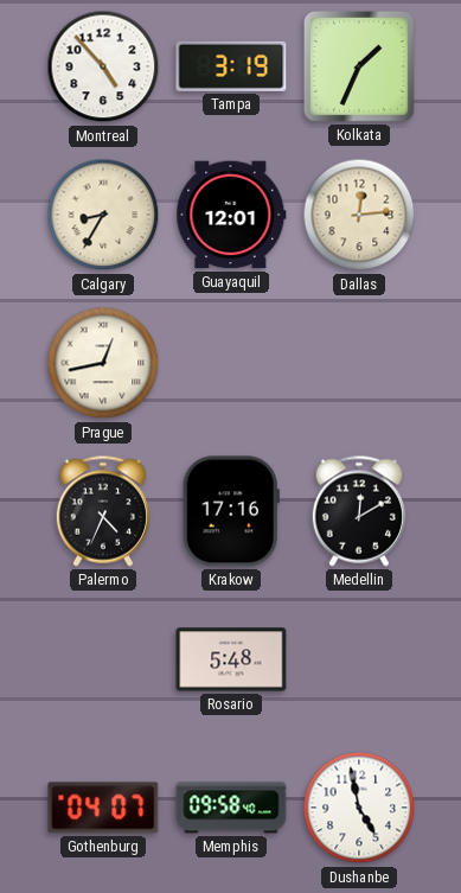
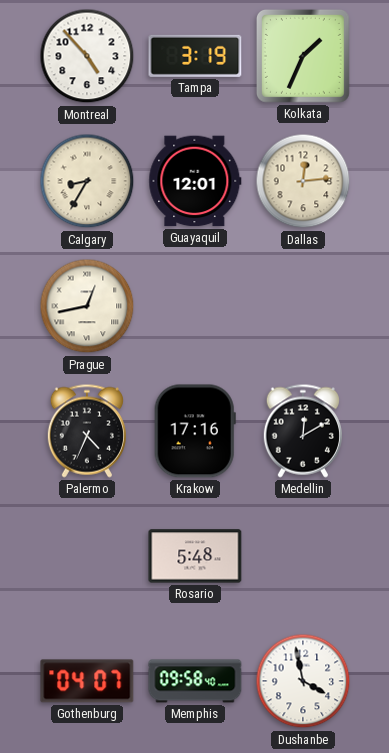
Dushanbe: 4:58 -> 3:58
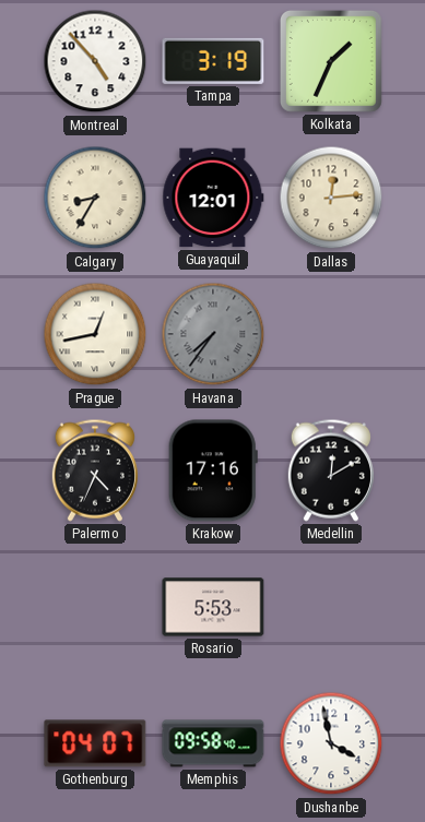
Havana: none -> 7:36
Rosario: 5:48 -> 5:53
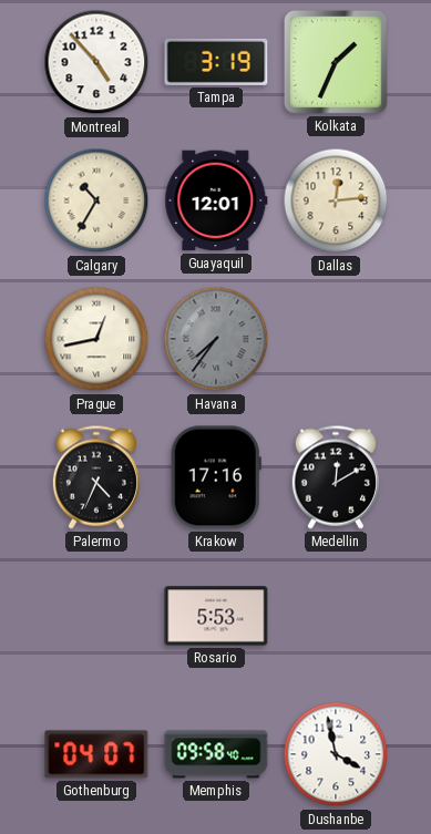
Calgary: 8:35 -> 10:35
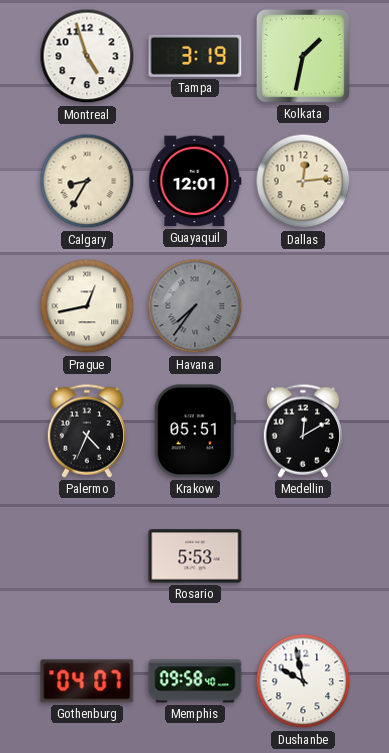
Montreal: 4:53 -> 4:57
Kolkata: 1:34 -> 1:32
Calgary: 10:35 -> 8:35
Krakow: 17:16 -> 05:51
Dushanbe: 3:58 -> 9:58
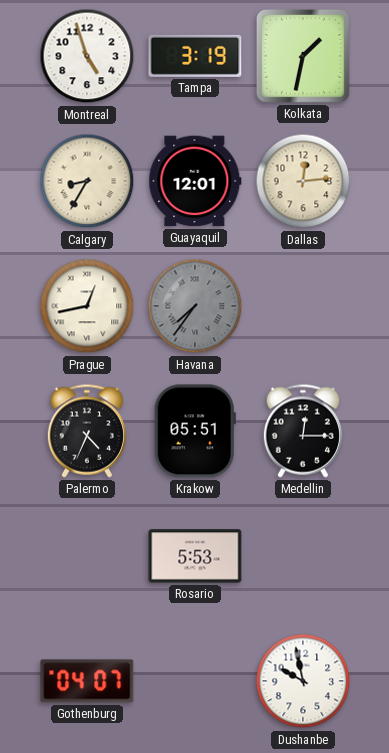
Medellin: 12:10 -> 12:15
Memphis: 09:58 -> none
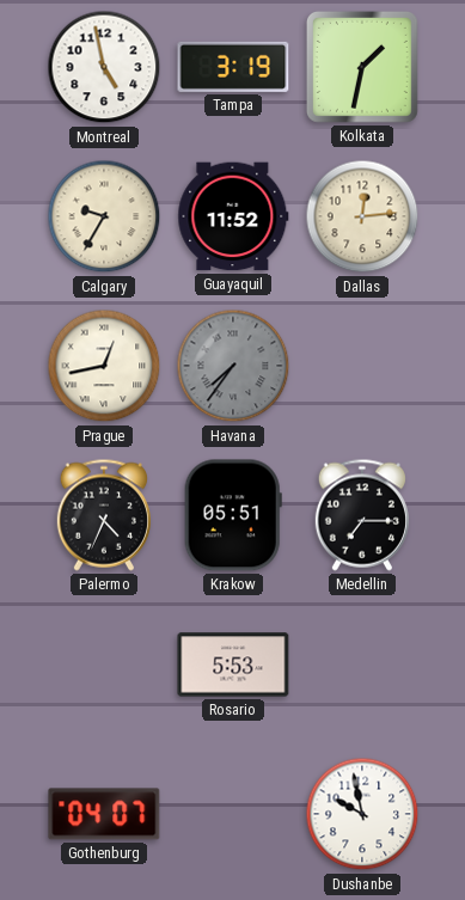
Montreal: 4:57 -> 4:58
Calgary: 8:35 -> 9:35
Guayaquil: 12:01 -> 11:52
Medellin: 12:15 -> 7:15
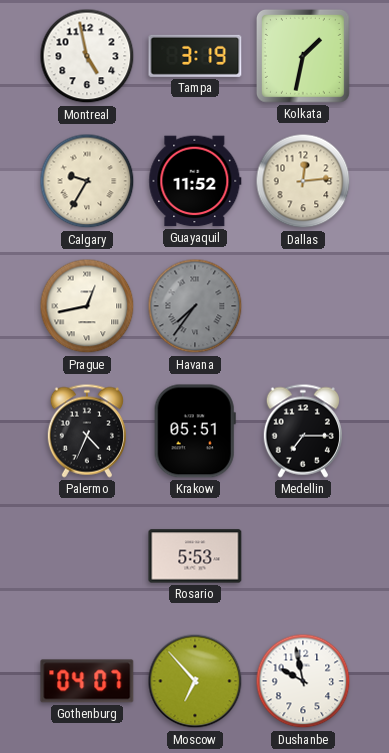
Moscow: none -> 6:53
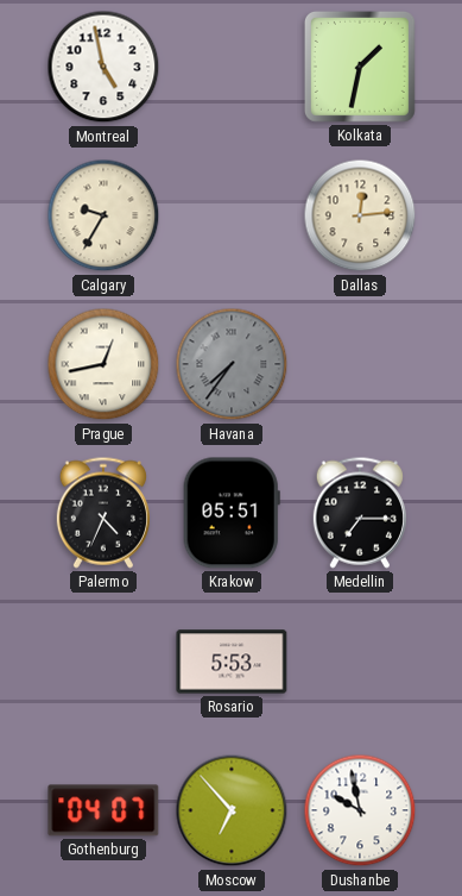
Tampa: 3:19 -> none
Guayaquil: 11:52 -> none
